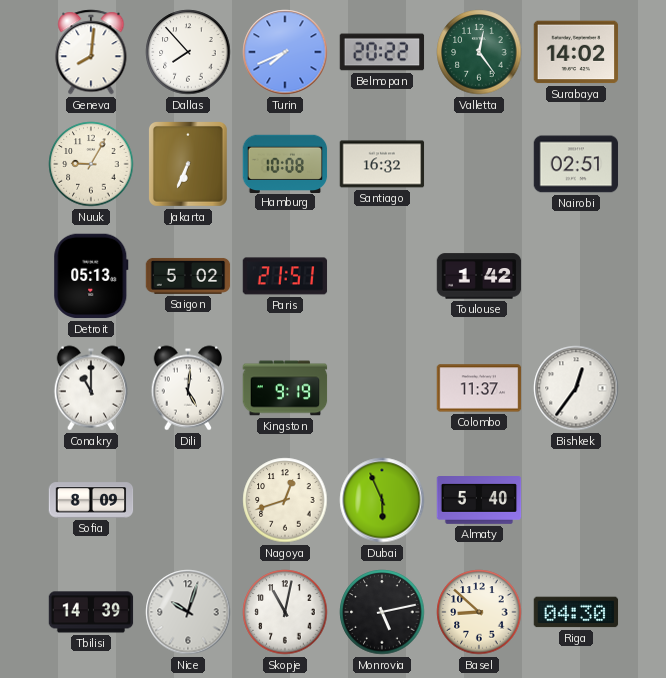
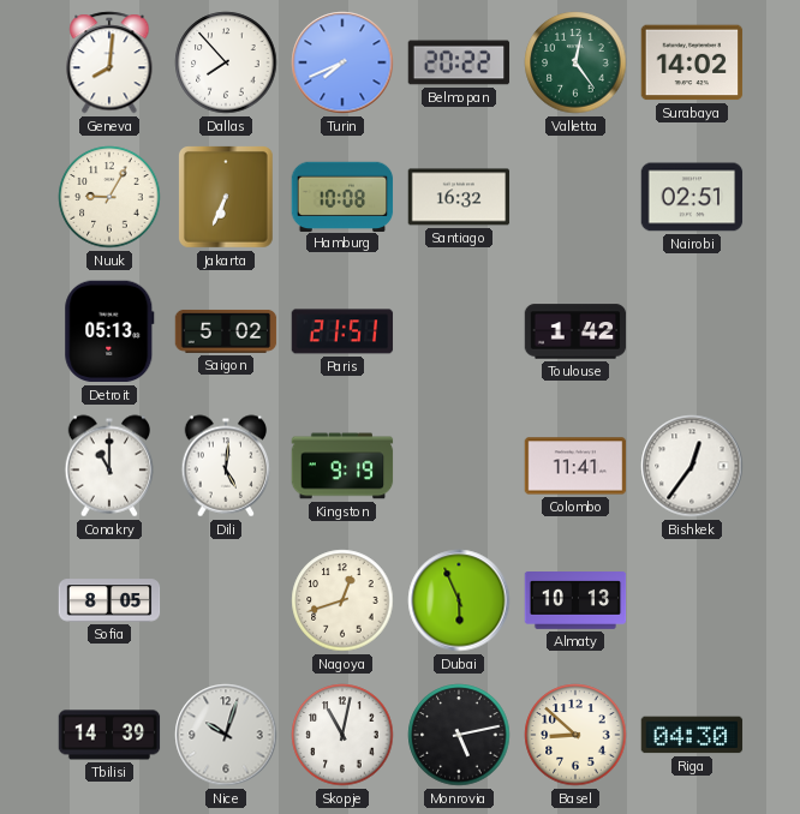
Colombo: 11:37 -> 11:41
Sofia: 8:09 -> 8:05
Almaty: 5:40 -> 10:13
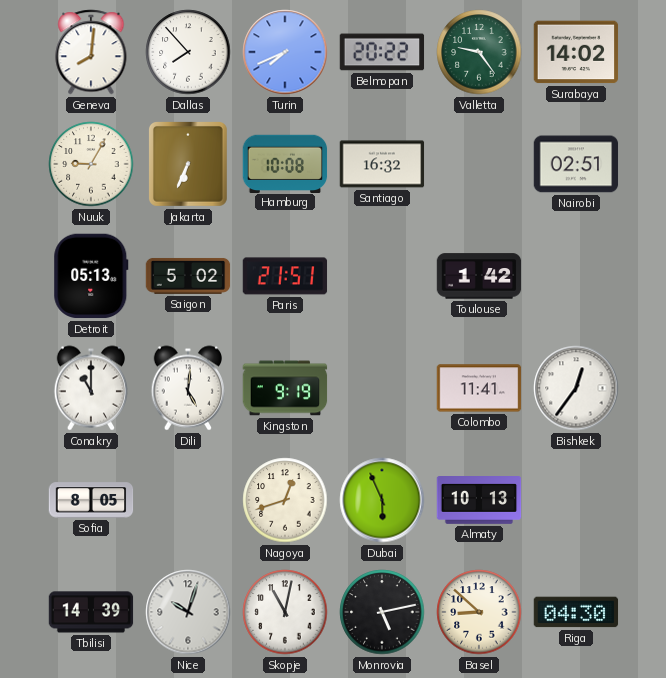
Valletta: 12:24 -> 9:24
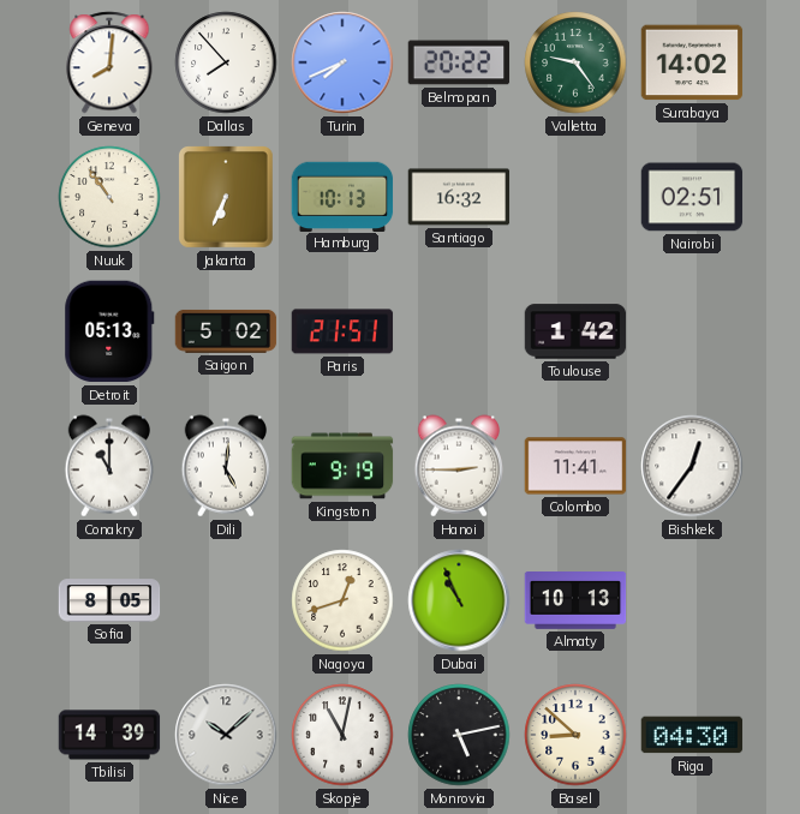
Nuuk: 9:05 -> 10:54
Hamburg: 10:08 -> 10:13
Hanoi: none -> 2:45
Dubai: 5:56 -> 10:56
Nice: 10:03 -> 10:08
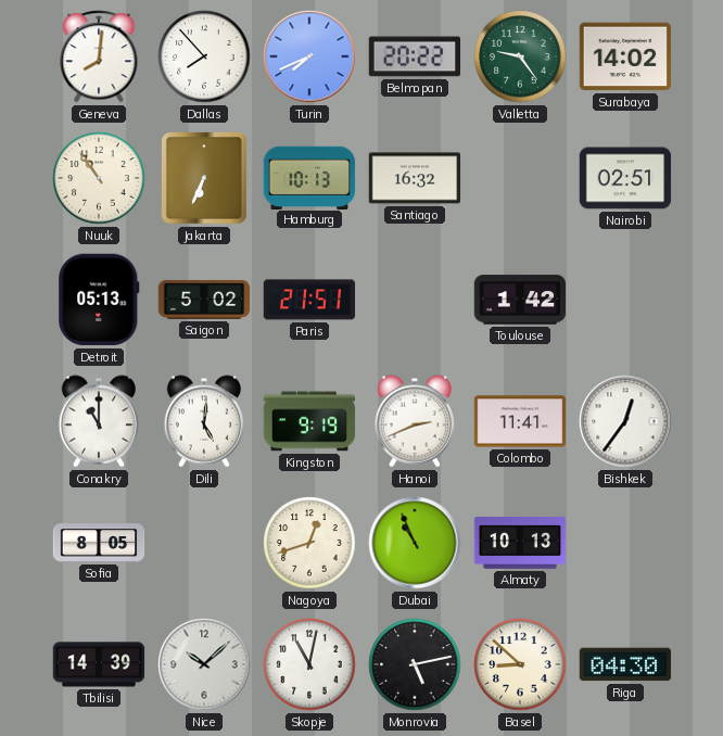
Hanoi: 2:45 -> 2:41
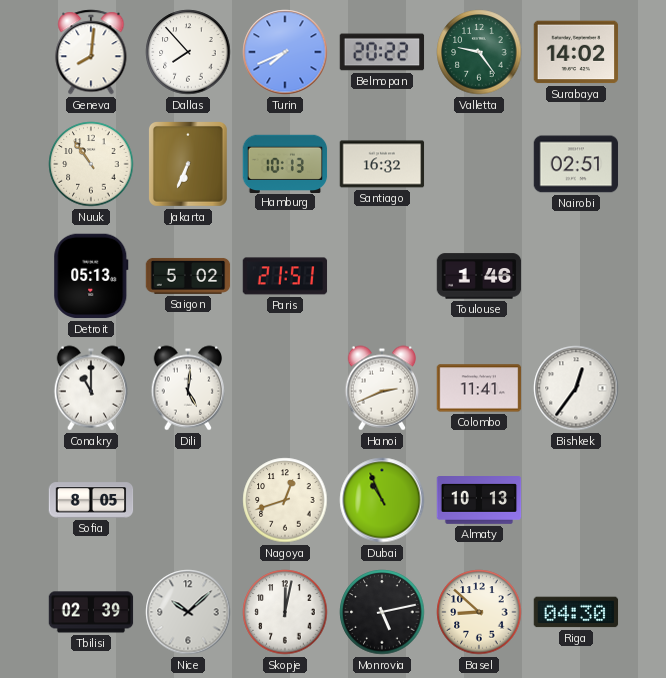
Toulouse: 1:42 -> 1:46
Kingston: 9:19 -> none
Tbilisi: 14:39 -> 02:39
Skopje: 11:02 -> 12:02
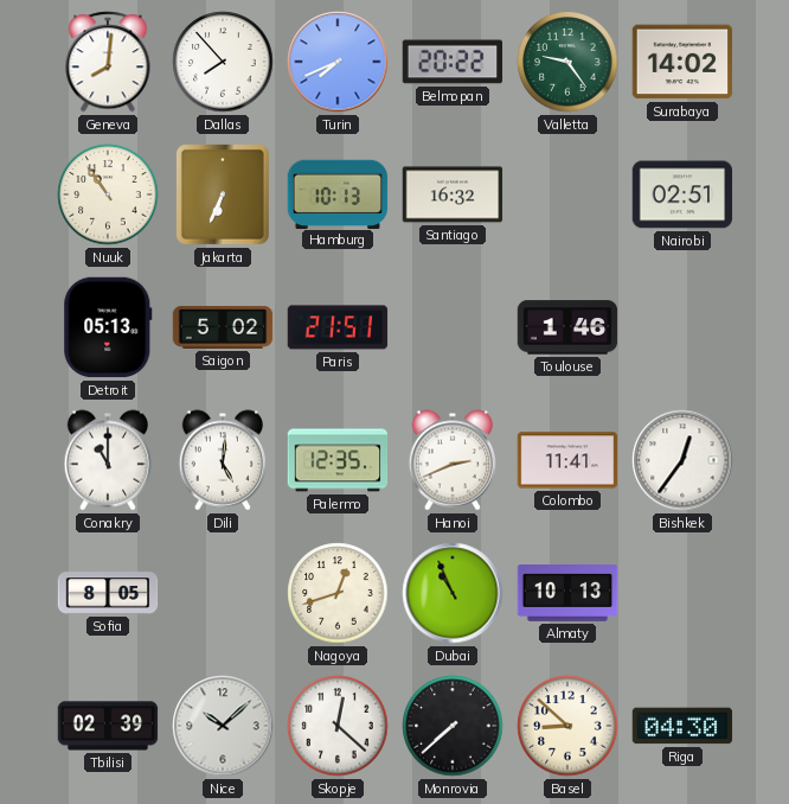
Palermo: none -> 12:35
Skopje: 12:02 -> 12:22
Monrovia: 5:13 -> 7:38
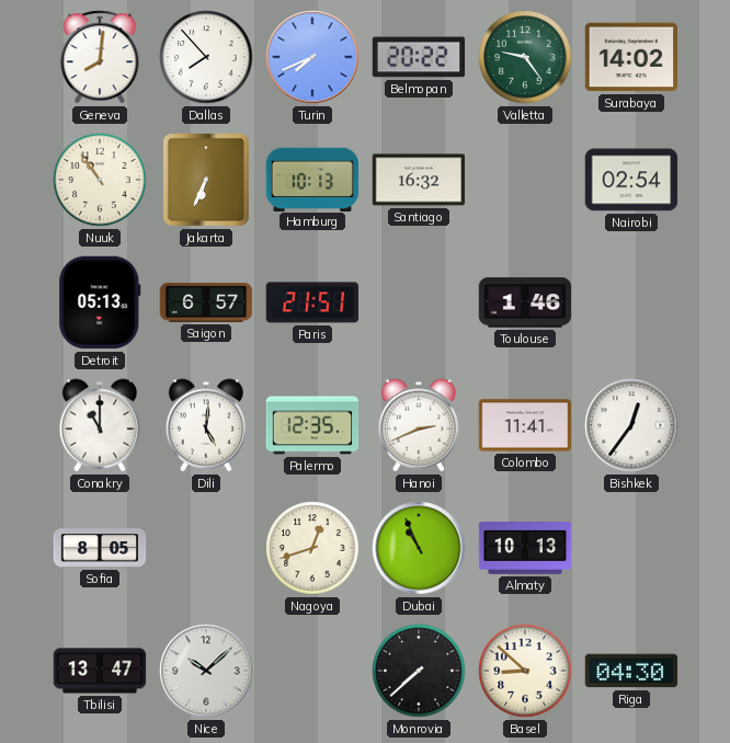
Nairobi: 02:51 -> 02:54
Saigon: 5:02 -> 6:57
Tbilisi: 02:39 -> 13:47
Skopje: 12:22 -> none
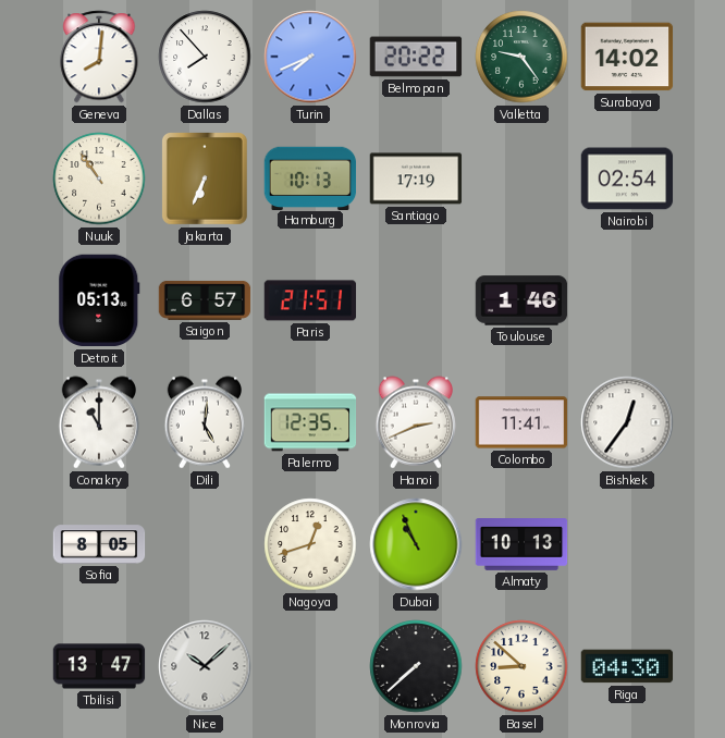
Santiago: 16:32 -> 17:19
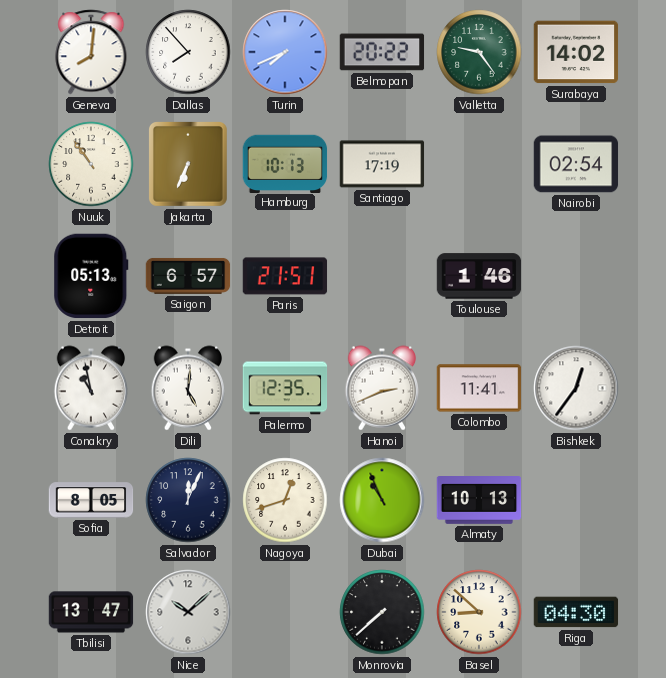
Conakry: 11:00 -> 10:58
Salvador: none -> 12:04
